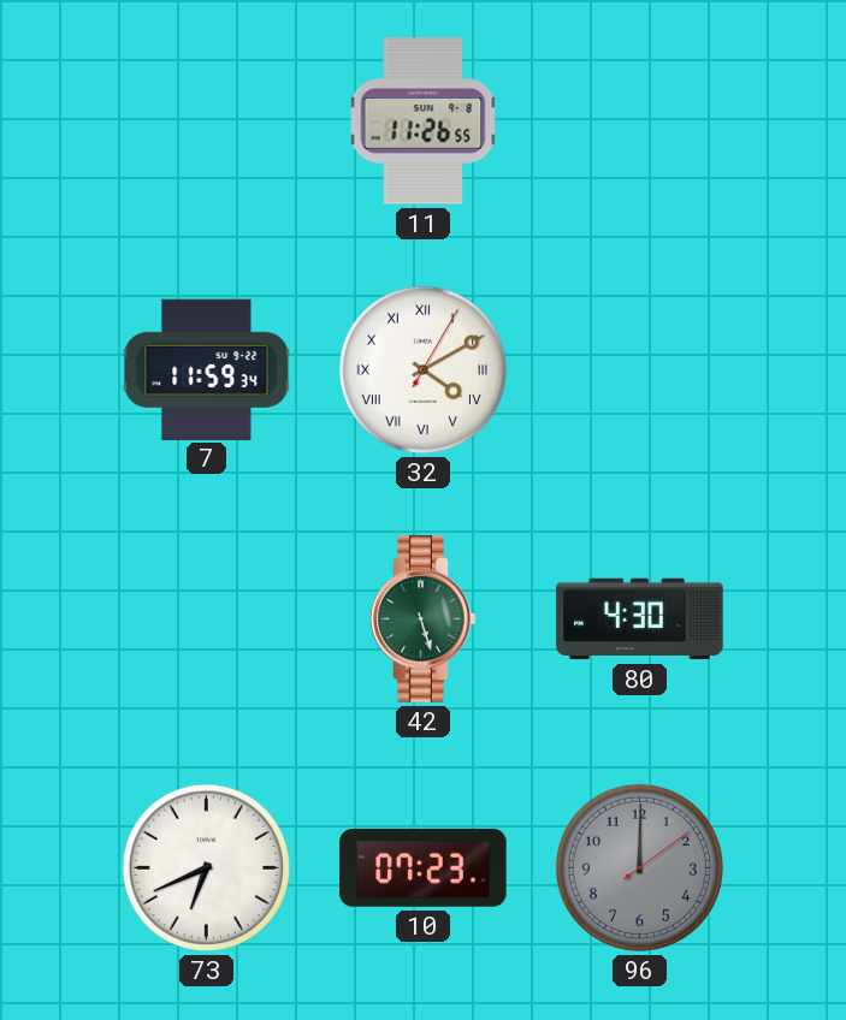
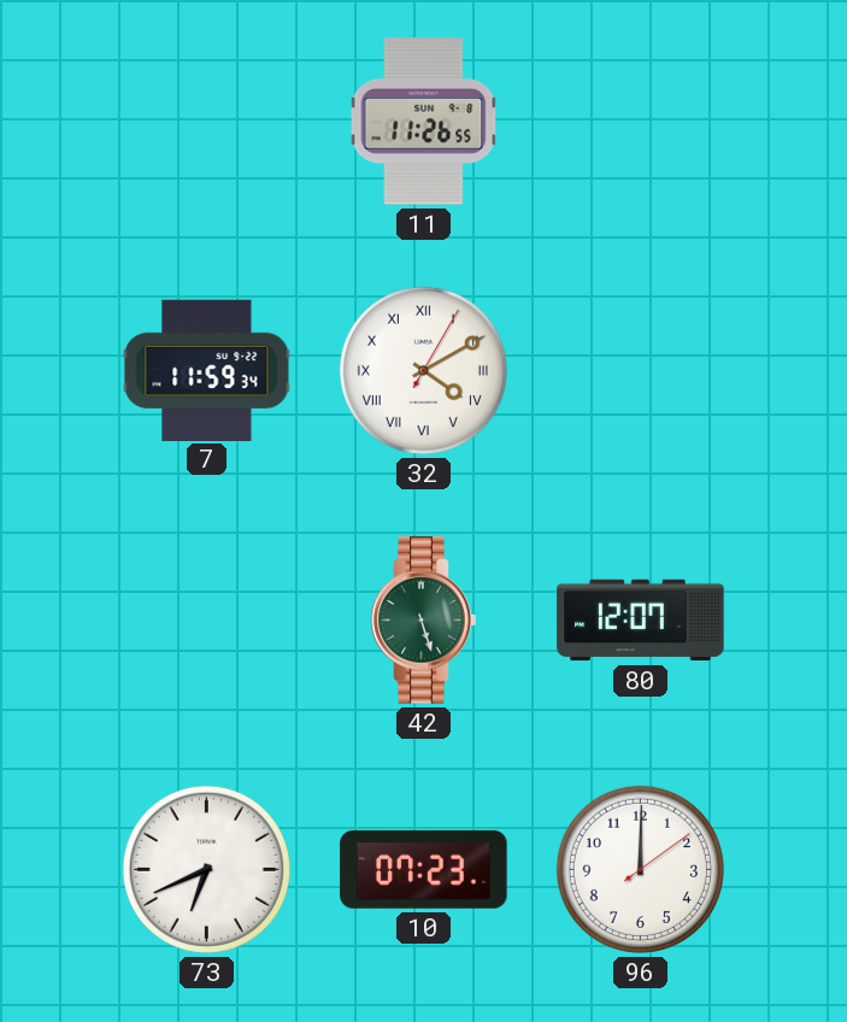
80: 4:30 -> 12:07
96 dial: grey -> white
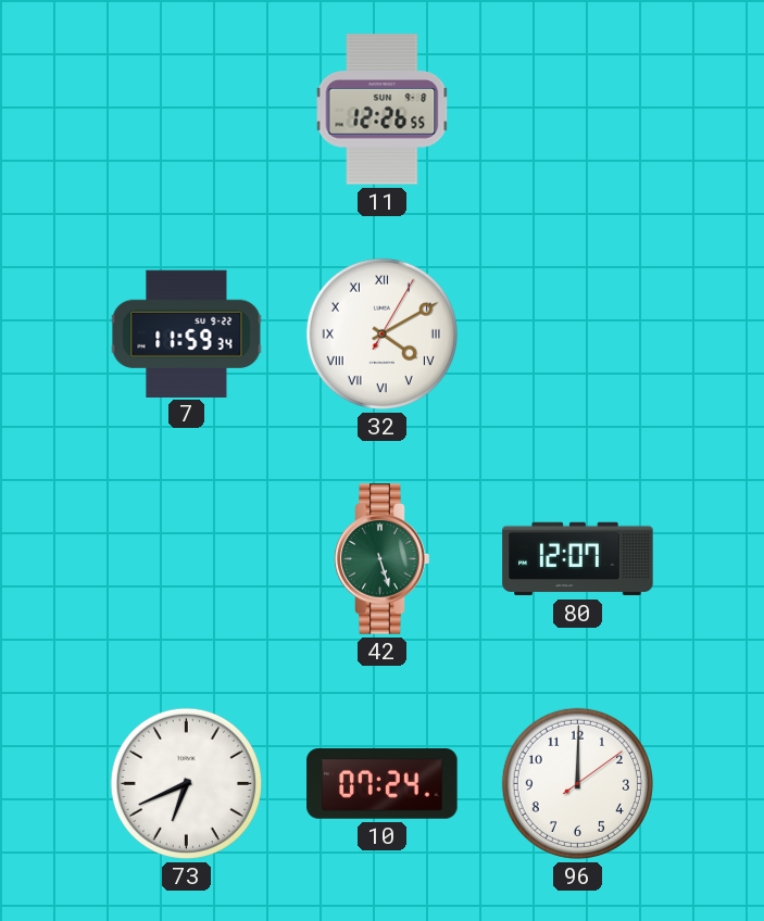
11: 11:26 -> 12:26
10: 07:23 -> 07:24
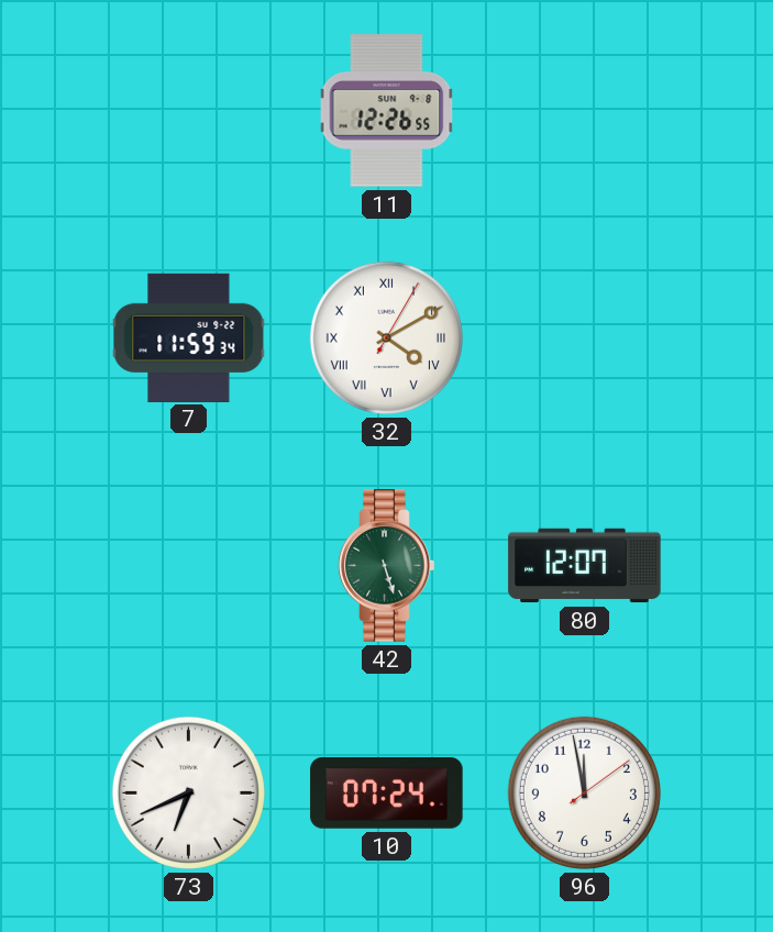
96: 12:00 -> 11:58
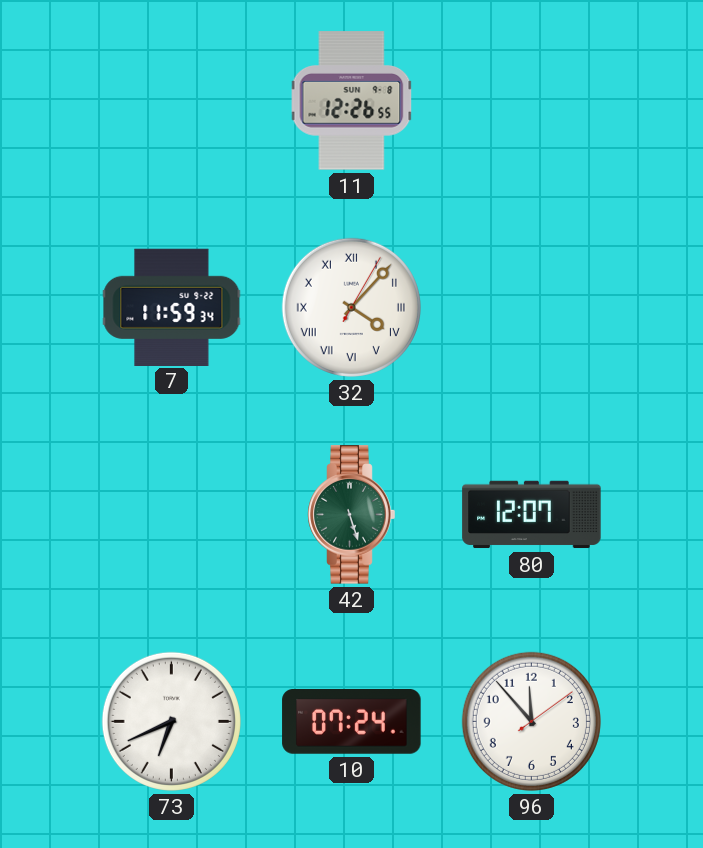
32: 4:10 -> 4:07
96: 11:58 -> 11:53
